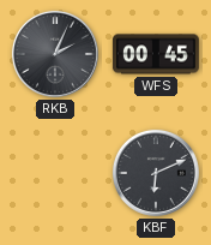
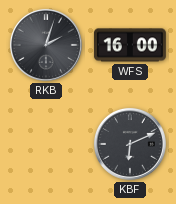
RKB: 2:04 -> 2:03
WFS: 00:45 -> 16:00
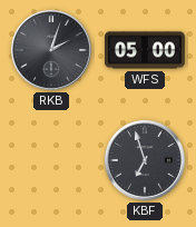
WFS: 16:00 -> 05:00
KBF: 6:11 -> 6:57
